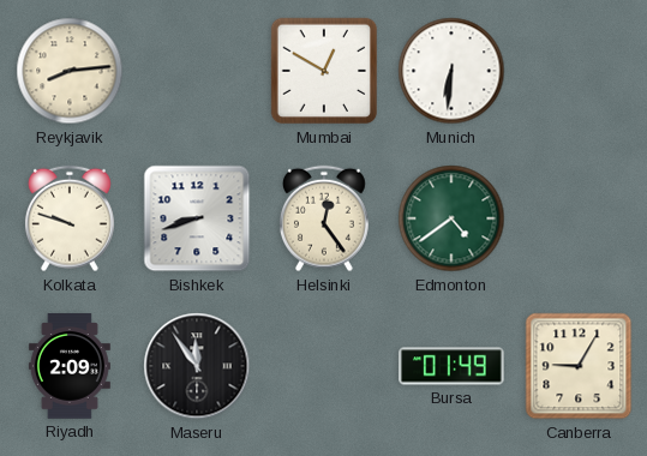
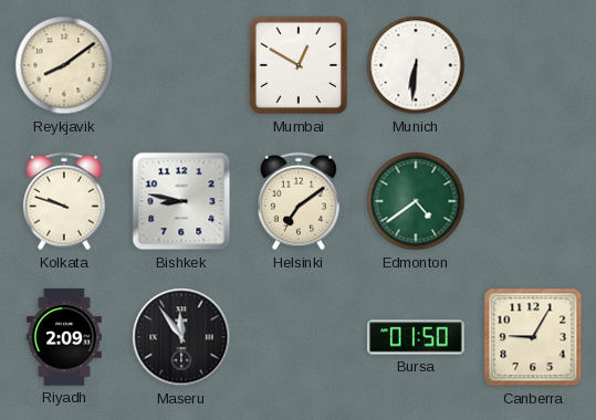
Reykjavik: 8:14 -> 8:09
Bishkek: 8:42 -> 8:47
Helsinki: 12:24 -> 7:09
Bursa: 01:49 -> 01:50
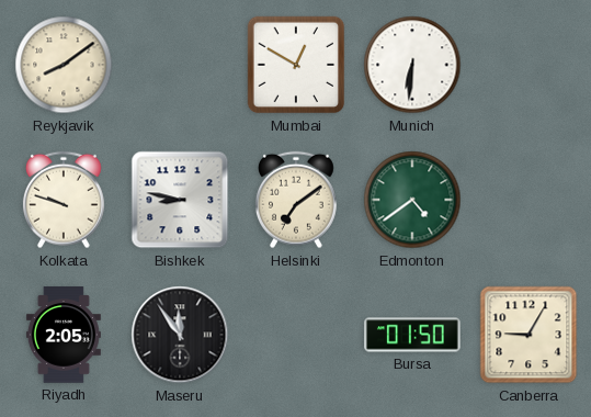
Riyadh: 2:09 -> 2:05
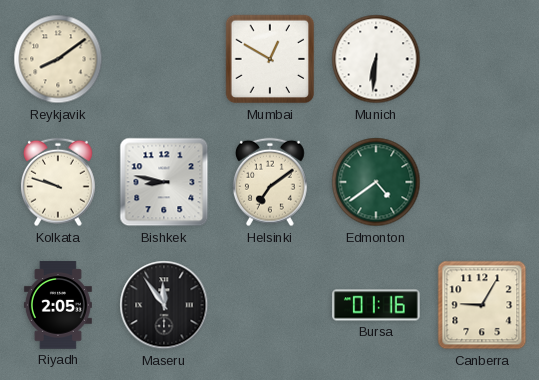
Bursa: 01:50 -> 01:16
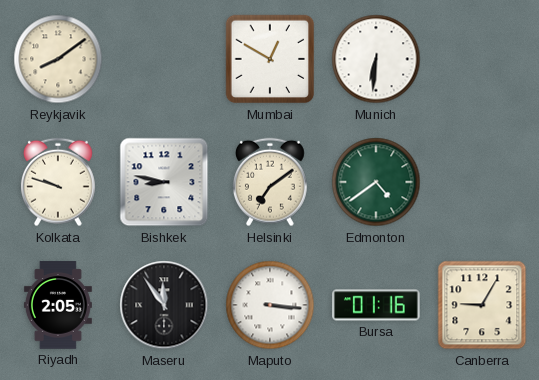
Maputo: none -> 3:16
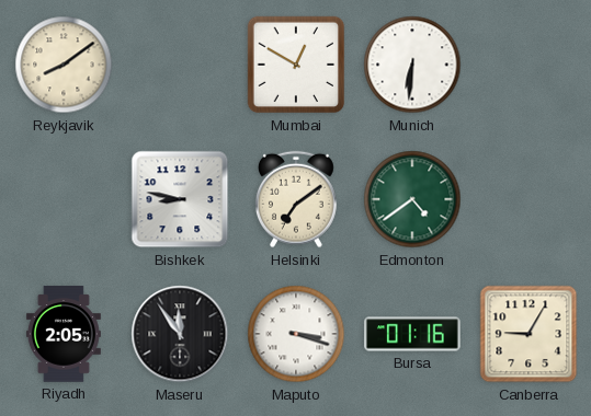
Kolkata: 9:48 -> none
Maputo: 3:16 -> 3:18
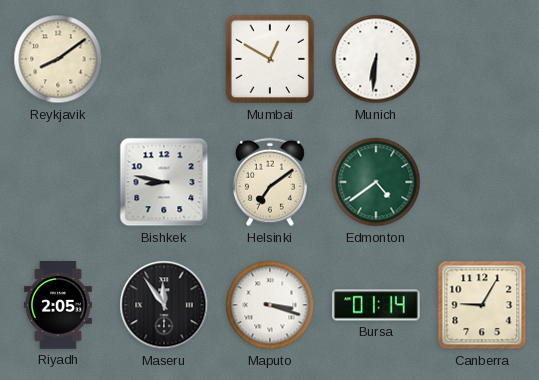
Bursa: 01:16 -> 01:14
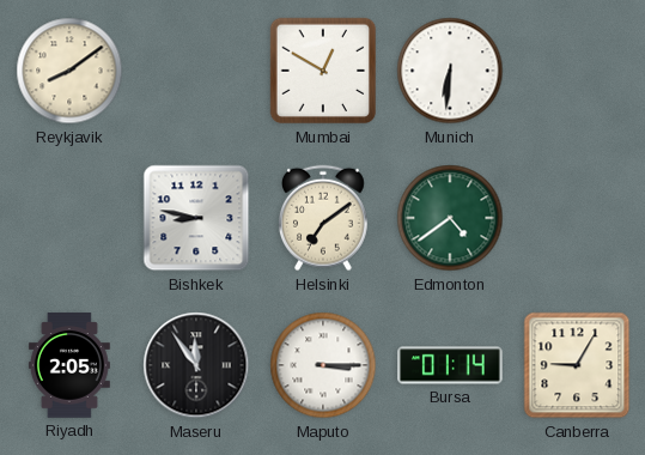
Maputo: 3:18 -> 3:15
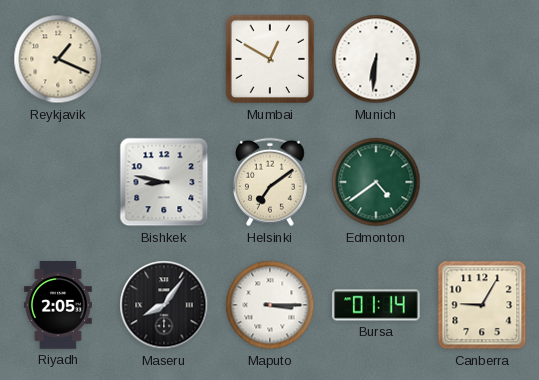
Reykjavik: 8:09 -> 1:19
Maseru: 11:54 -> 8:06
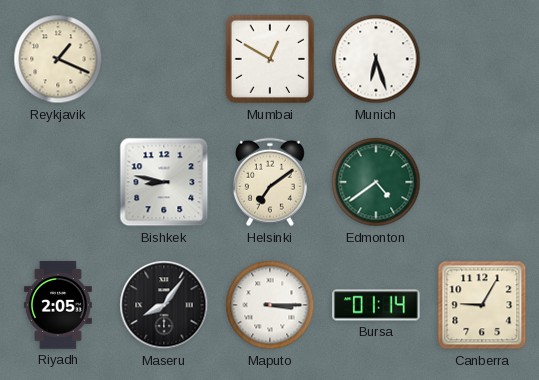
Munich: 6:31 -> 6:27
